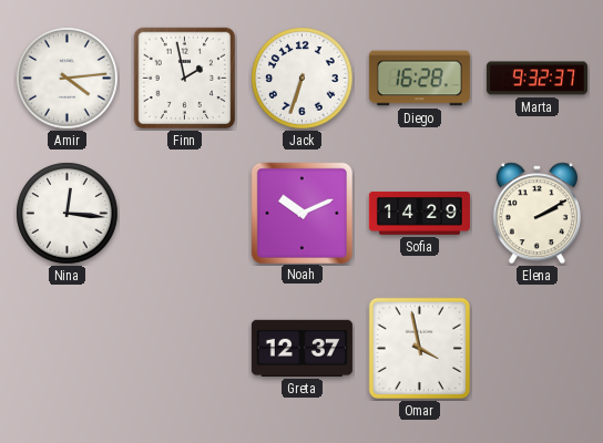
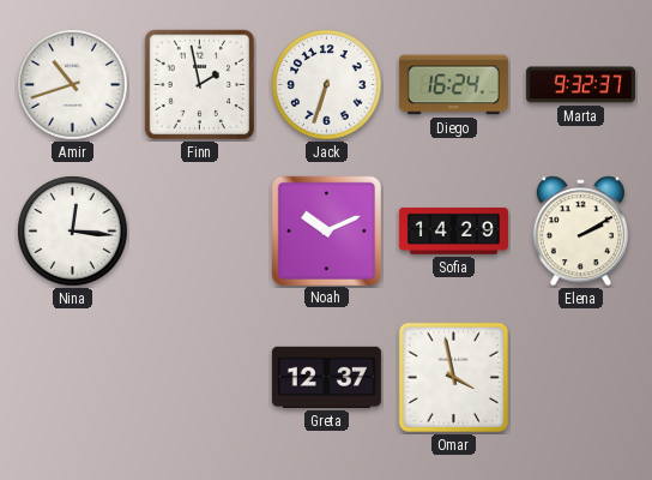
Amir: 4:14 -> 10:42
Diego: 16:28 -> 16:24
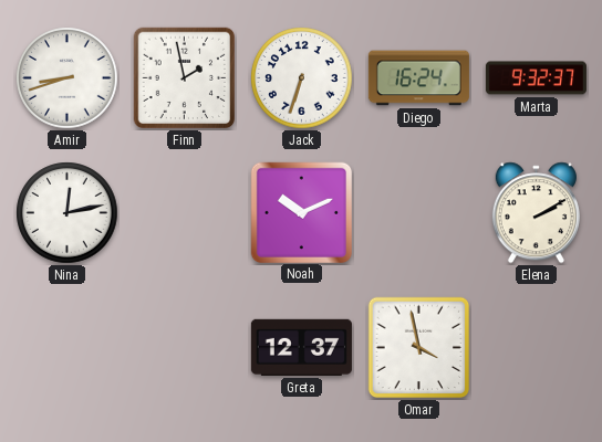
Amir: 10:42 -> 8:42
Nina: 12:16 -> 12:13
Sofia: 14:29 -> none
